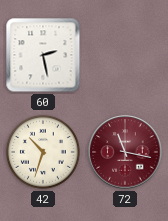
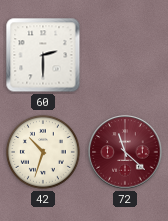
60: 2:28 -> 2:30
72: 11:17 -> 11:22
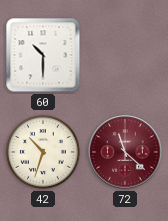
60: 2:30 -> 10:30
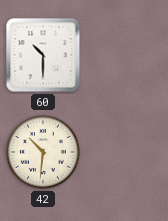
42: 10:33 -> 10:31
72: 11:22 -> none
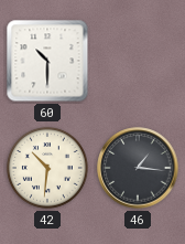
46: none -> 1:16
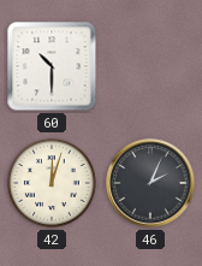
42: 10:31 -> 12:03
46: 1:16 -> 2:04
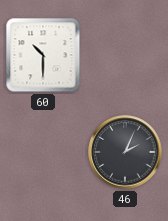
42: 12:03 -> none
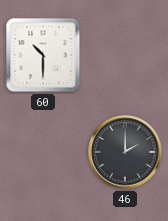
46: 2:04 -> 2:00
